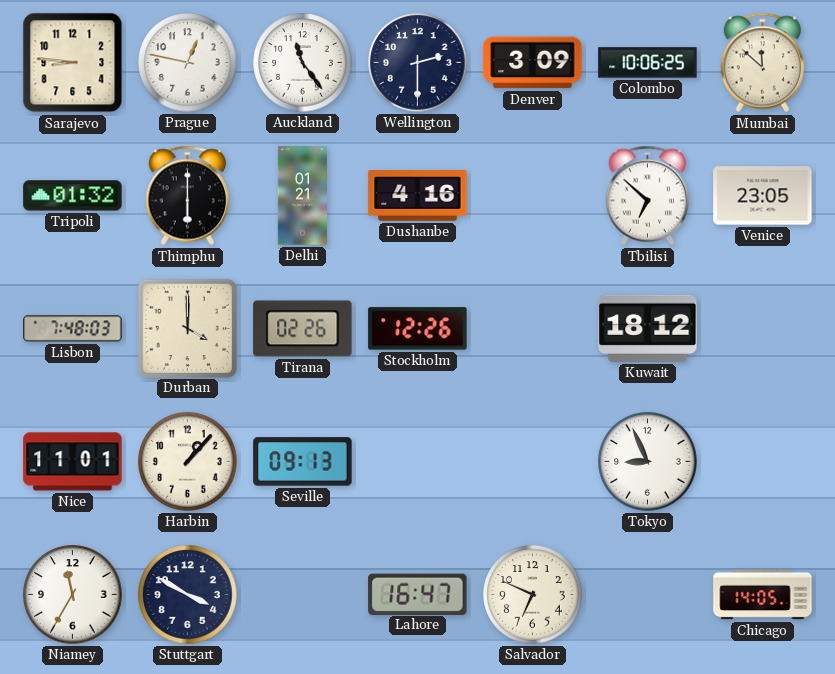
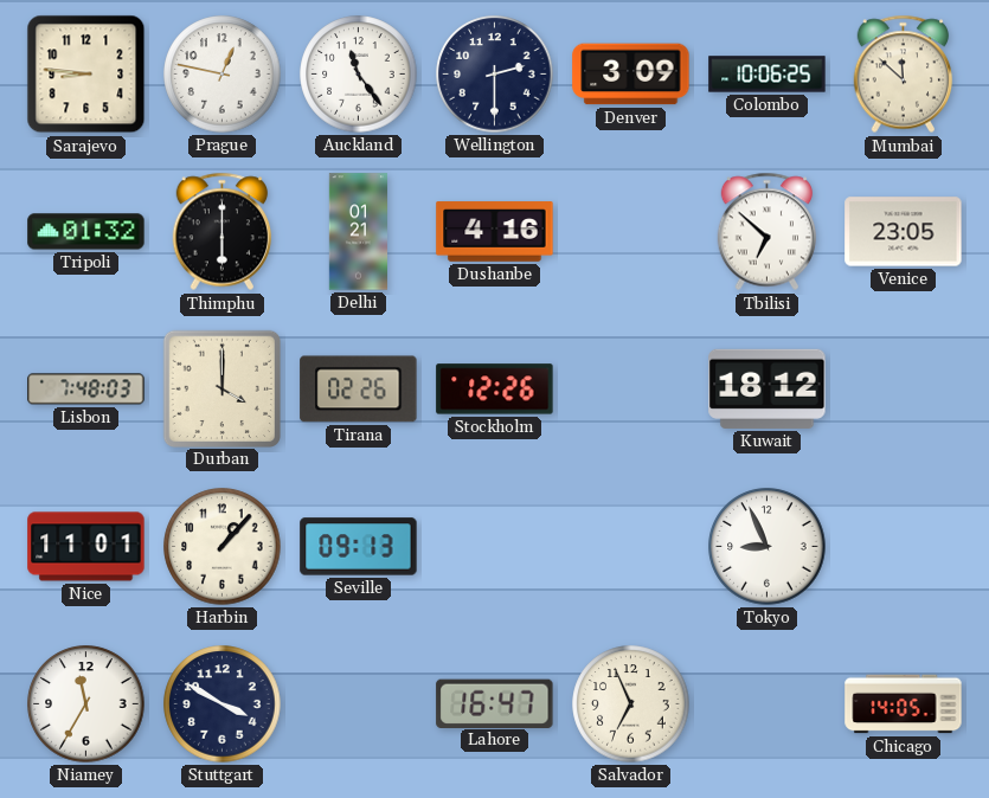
Salvador: 6:49 -> 6:56
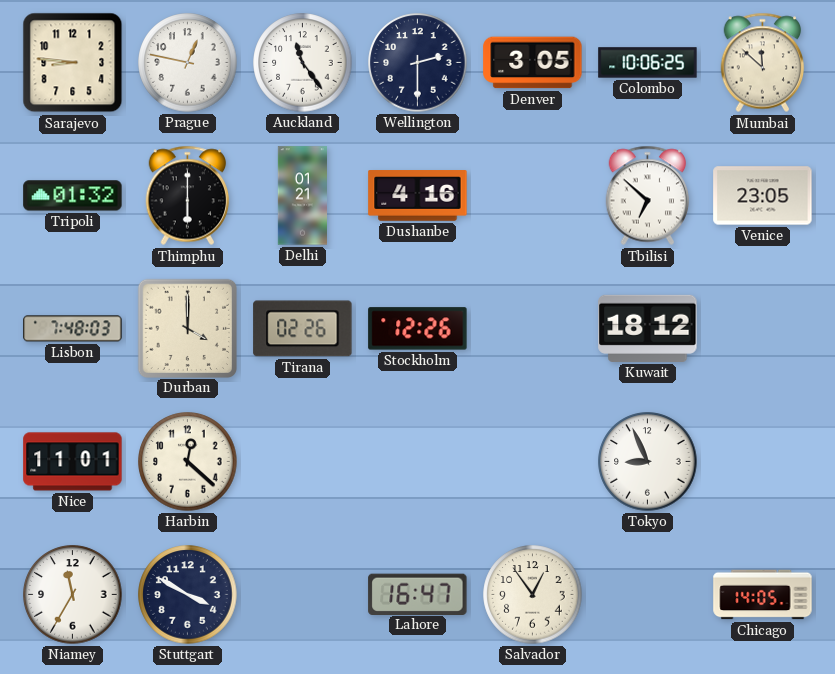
Denver: 3:09 -> 3:05
Harbin: 1:07 -> 12:22
Seville: 09:13 -> none
Salvador: 6:56 -> 12:54
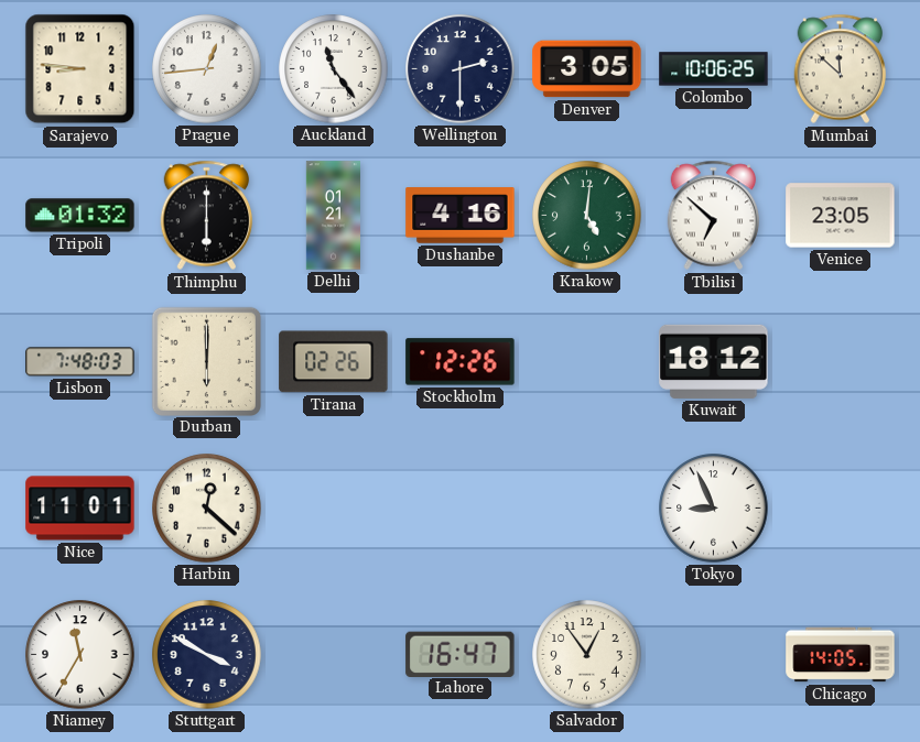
Prague: 12:47 -> 12:44
Krakow: none -> 5:01
Durban: 4:00 -> 6:00
